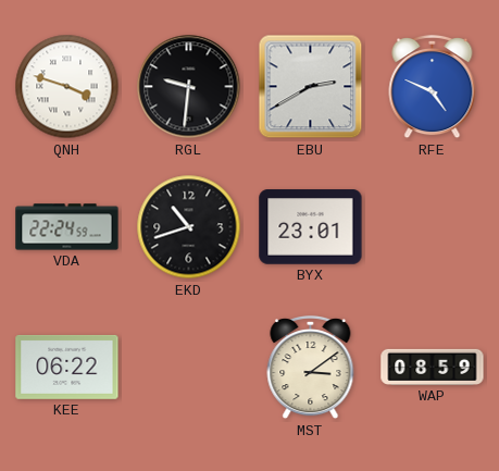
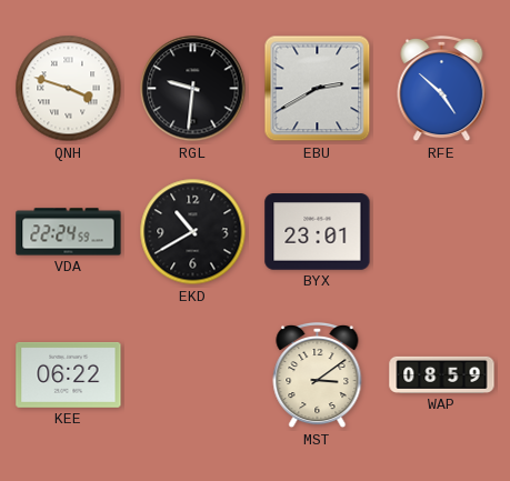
RFE: 4:49 -> 4:52
EKD: 10:42 -> 10:40
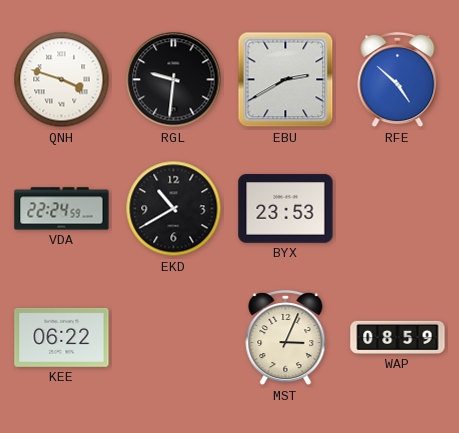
BYX: 23:01 -> 23:53
MST: 3:09 -> 3:04
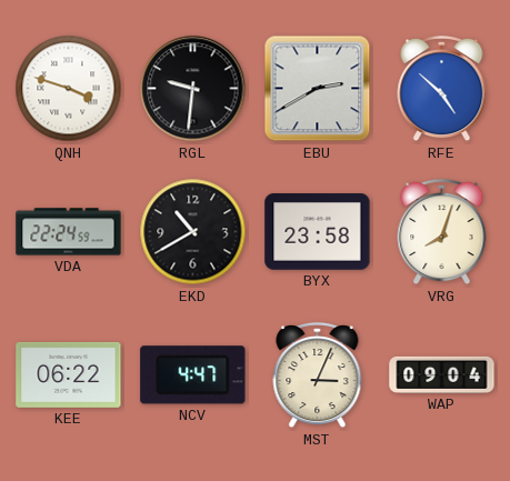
BYX: 23:53 -> 23:58
VRG: none -> 8:03
NCV: none -> 4:47
WAP: 08:59 -> 09:04
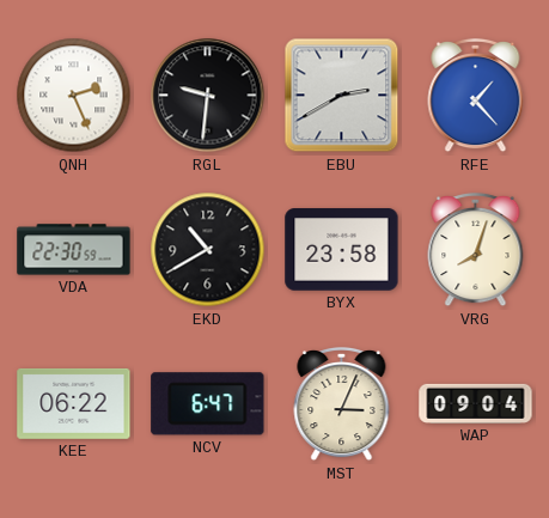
QNH: 3:48 -> 2:26
RFE: 4:52 -> 1:23
VDA: 22:24 -> 22:30
NCV: 4:47 -> 6:47
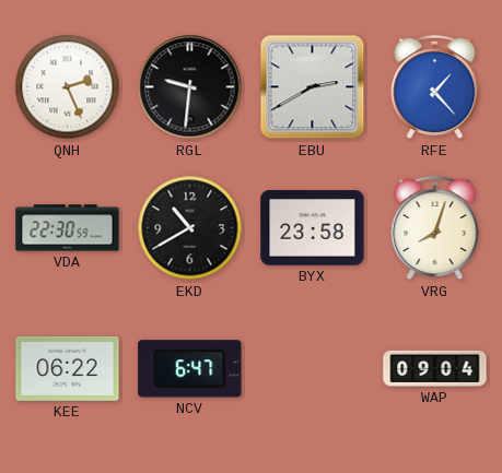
MST: 3:04 -> none
